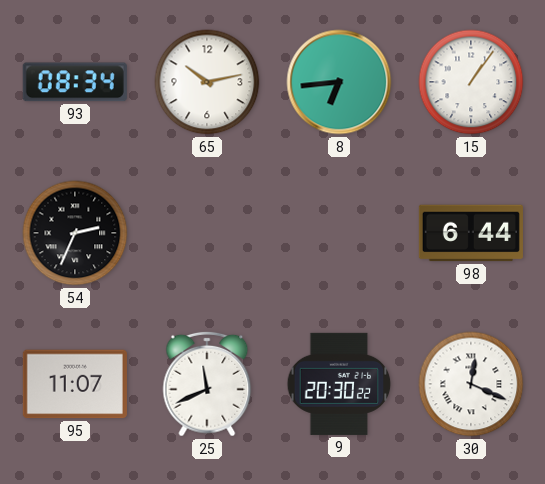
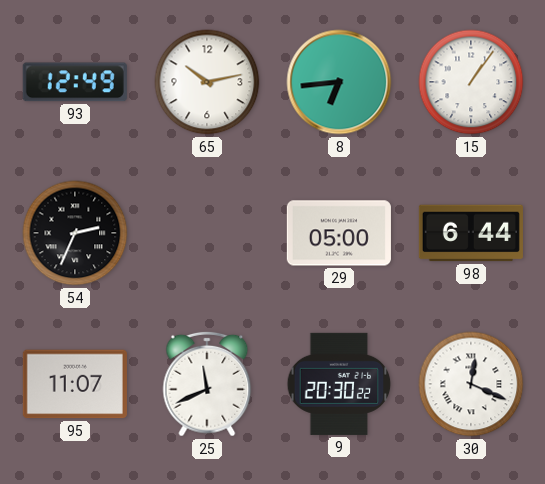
93: 08:34 -> 12:49
29: none -> 05:00
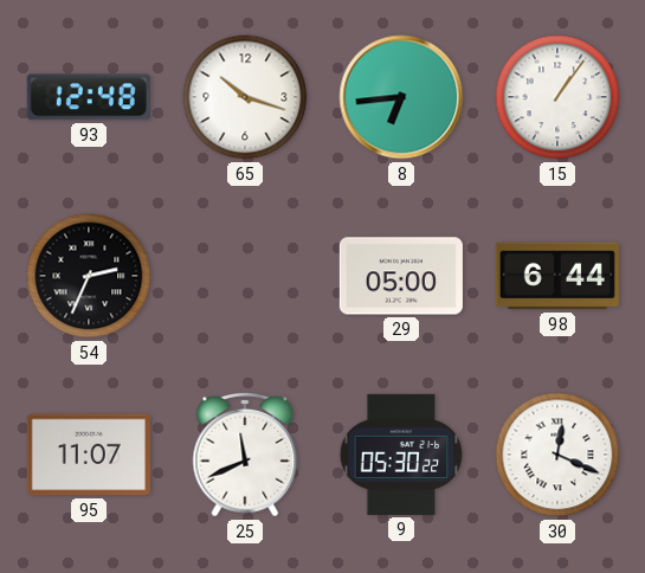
93: 12:49 -> 12:48
65: 10:13 -> 10:18
9: 20:30 -> 05:30
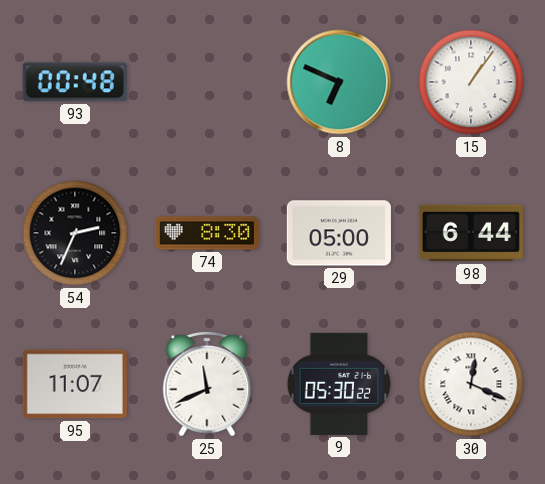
93: 12:48 -> 00:48
65: 10:18 -> none
8: 6:44 -> 6:49
74: none -> 8:30
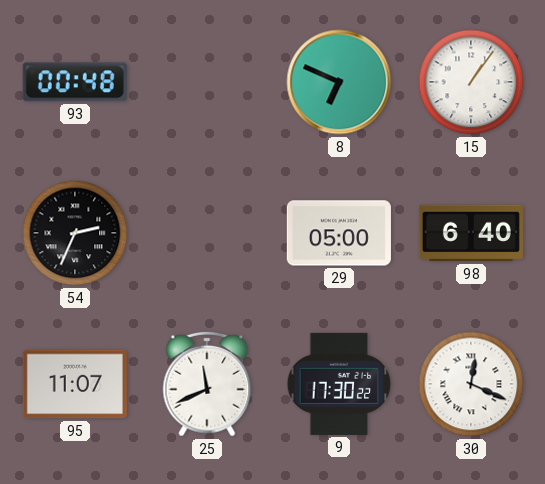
74: 8:30 -> none
98: 6:44 -> 6:40
9: 05:30 -> 17:30
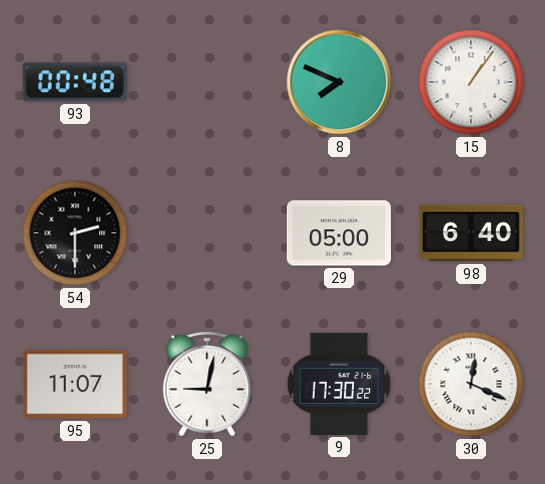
8: 6:49 -> 7:49
54: 2:34 -> 2:30
25: 11:41 -> 9:02
